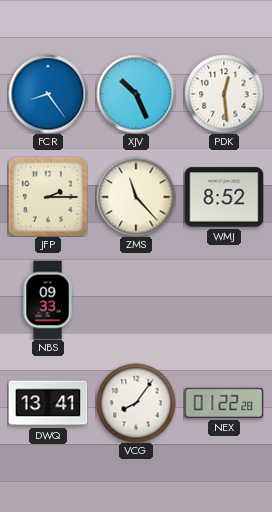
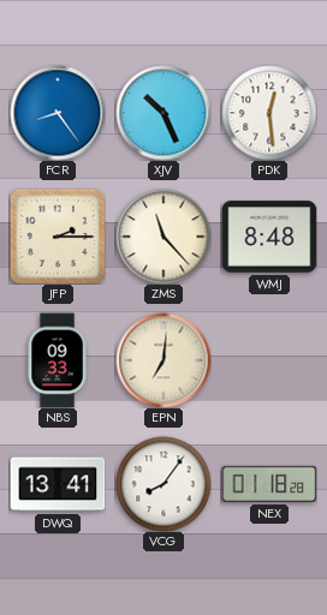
WMJ: 8:52 -> 8:48
EPN: none -> 7:01
NEX: 01:22 -> 01:18
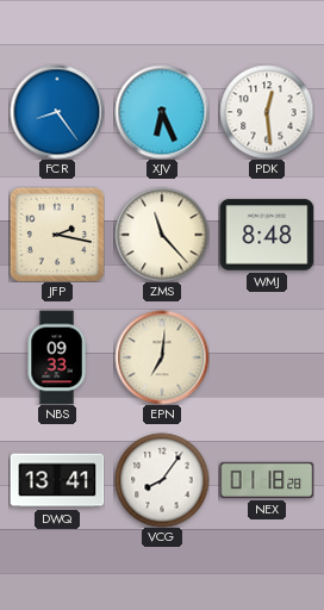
XJV: 10:26 -> 6:26
JFP: 2:15 -> 2:17
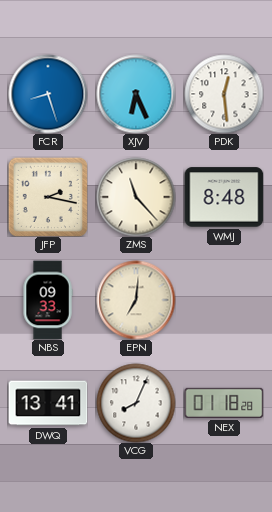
FCR: 8:24 -> 8:27
VCG: 8:06 -> 8:04
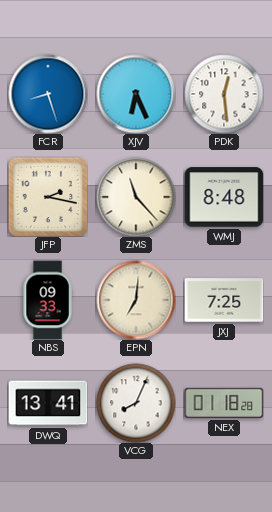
JXJ: none -> 7:25
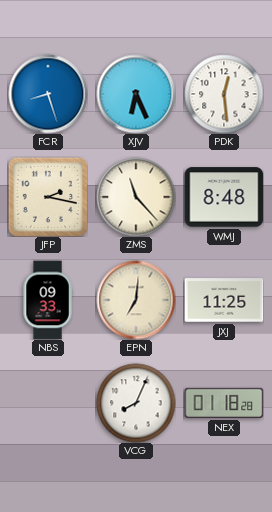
JXJ: 7:25 -> 11:25
DWQ: 13:41 -> none
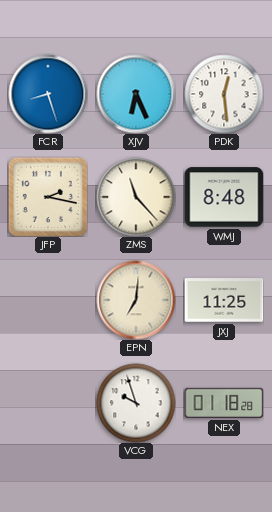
NBS: 09:33 -> none
VCG: 8:04 -> 9:57
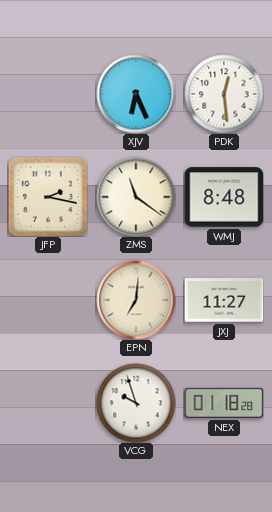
FCR: 8:27 -> none
ZMS: 11:23 -> 11:21
JXJ: 11:25 -> 11:27
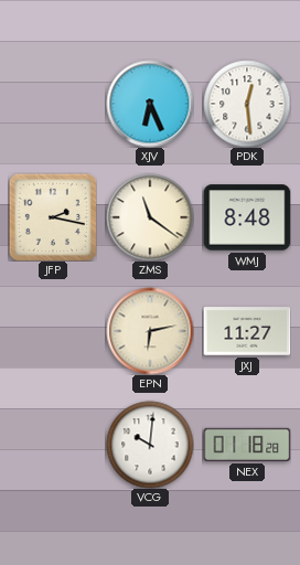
EPN: 7:01 -> 6:13
VCG: 9:57 -> 10:01
